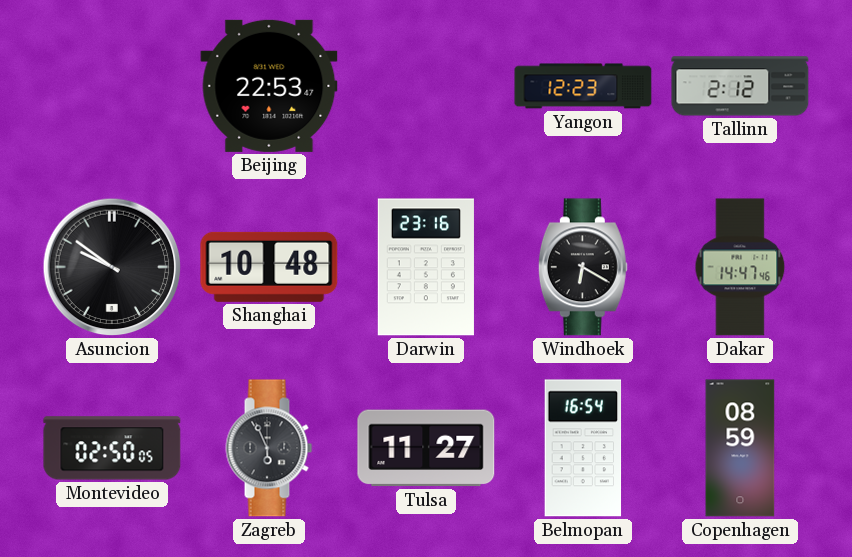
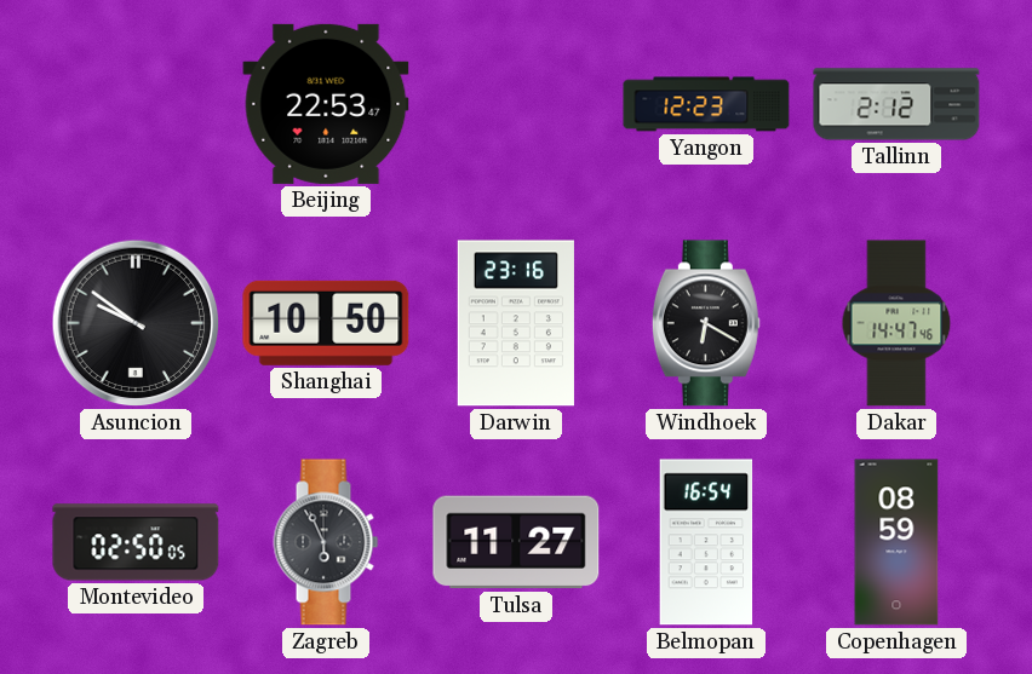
Shanghai: 10:48 -> 10:50
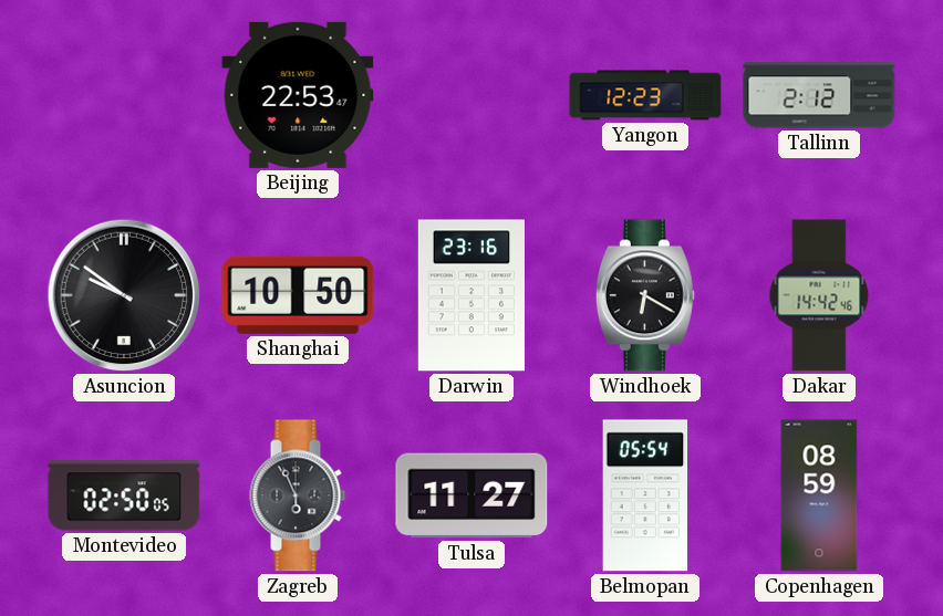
Dakar: 14:47 -> 14:42
Belmopan: 16:54 -> 05:54
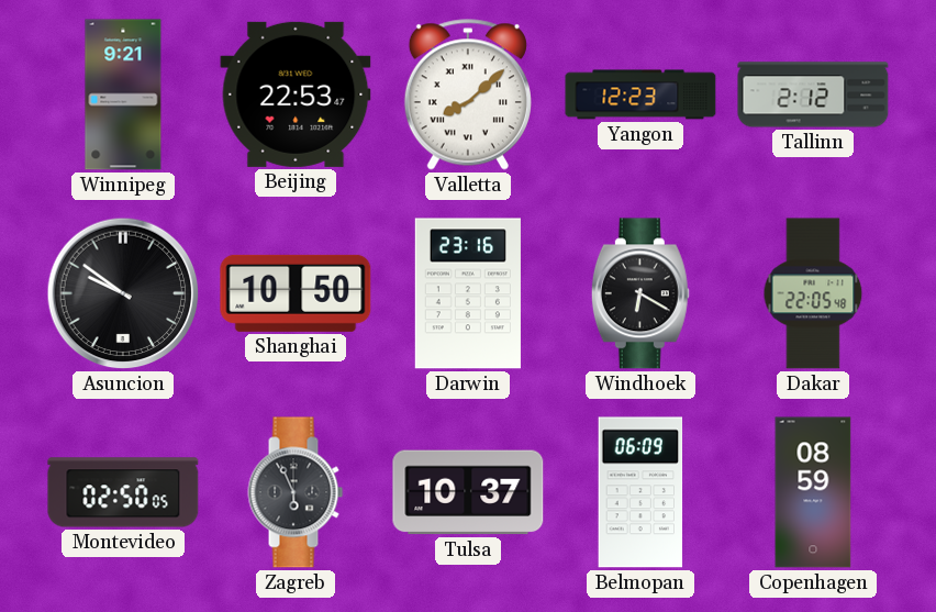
Winnipeg: none -> 9:21
Valletta: none -> 8:08
Dakar: 14:42 -> 22:05
Tulsa: 11:27 -> 10:37
Belmopan: 05:54 -> 06:09
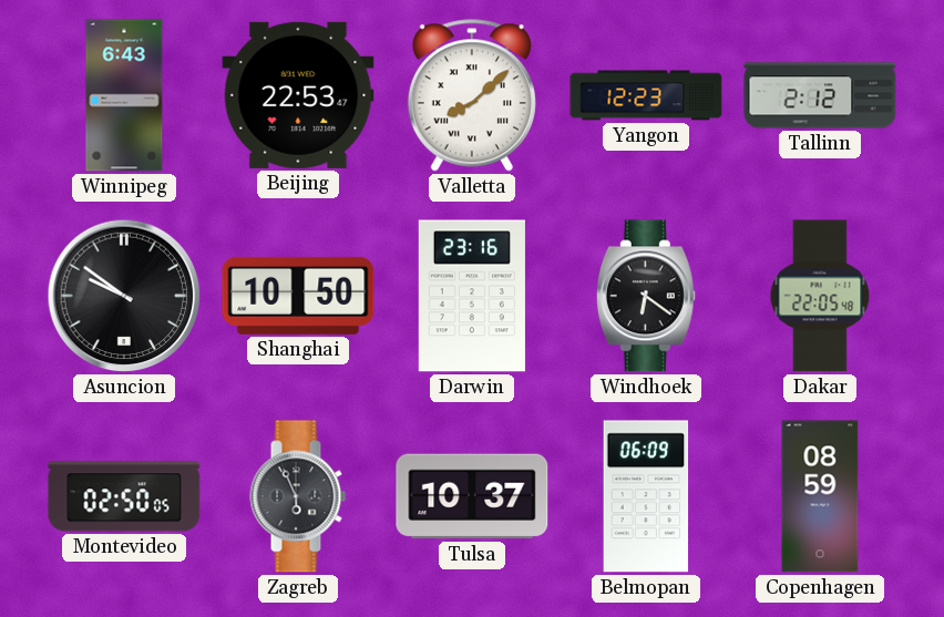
Winnipeg: 9:21 -> 6:43
Windhoek: 6:20 -> 6:21
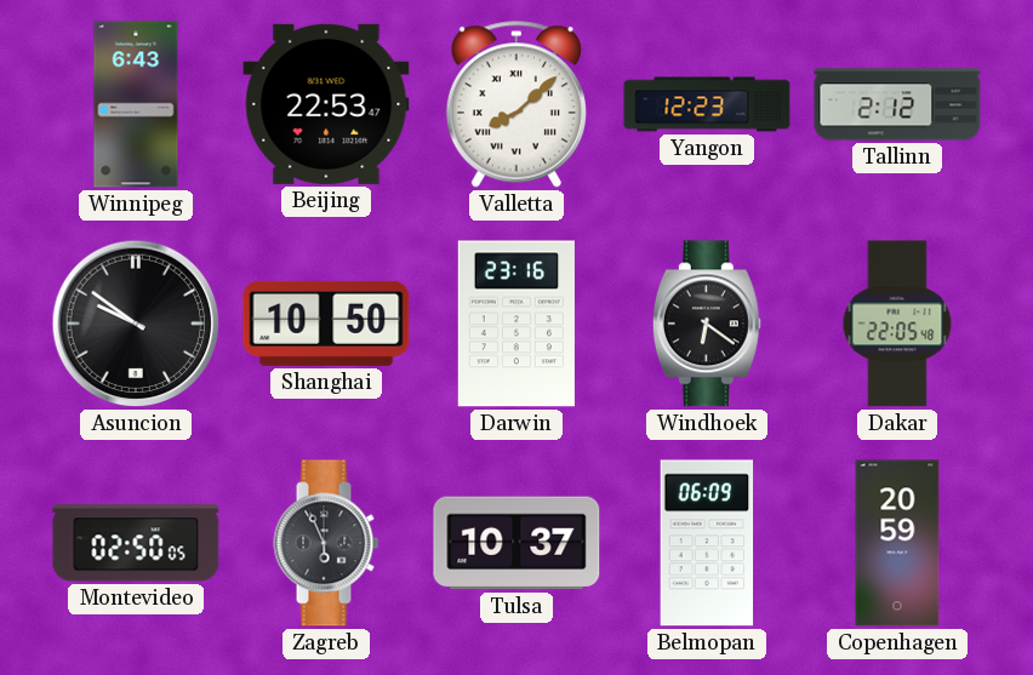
Copenhagen: 08:59 -> 20:59
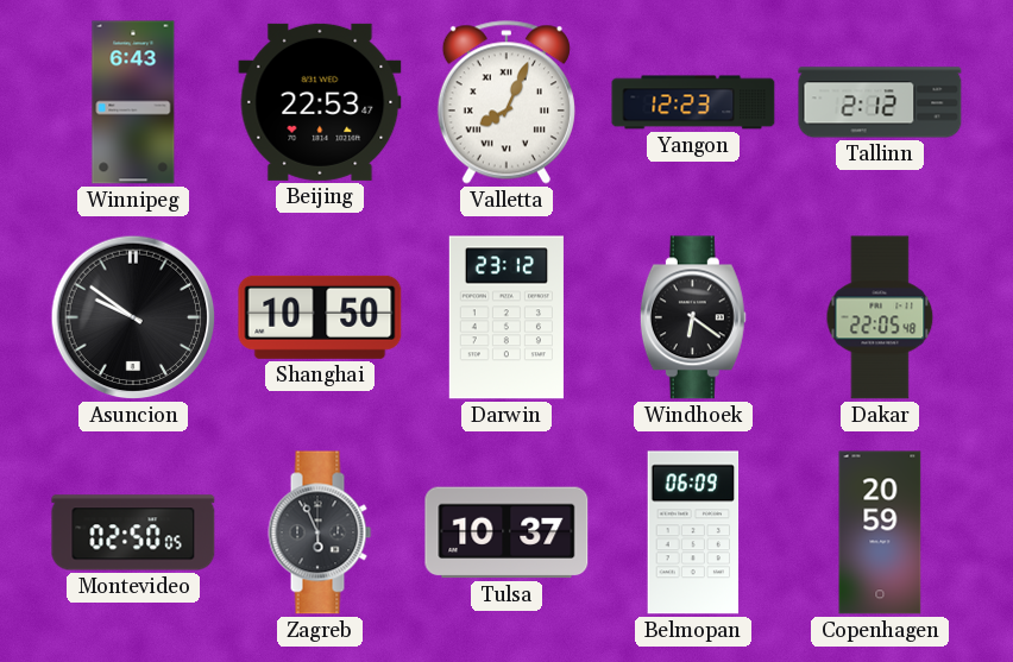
Valletta: 8:08 -> 8:04
Darwin: 23:16 -> 23:12
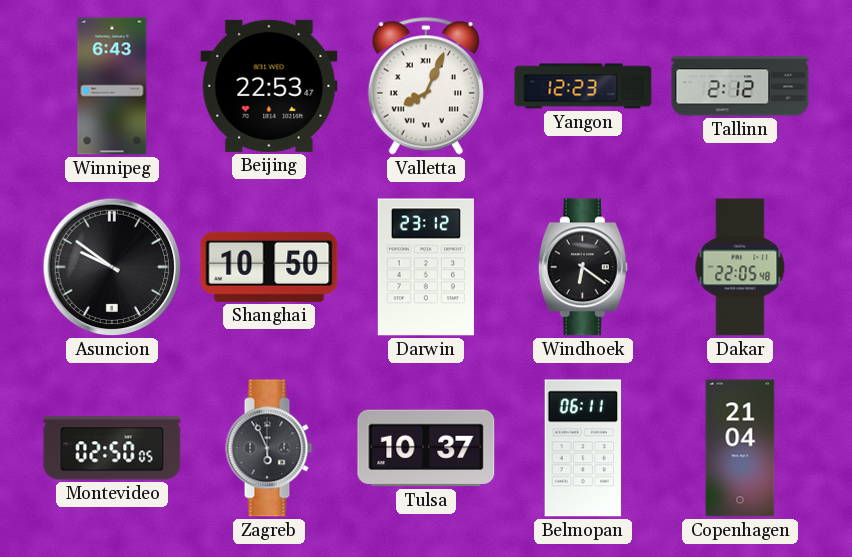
Belmopan: 06:09 -> 06:11
Copenhagen: 20:59 -> 21:04
